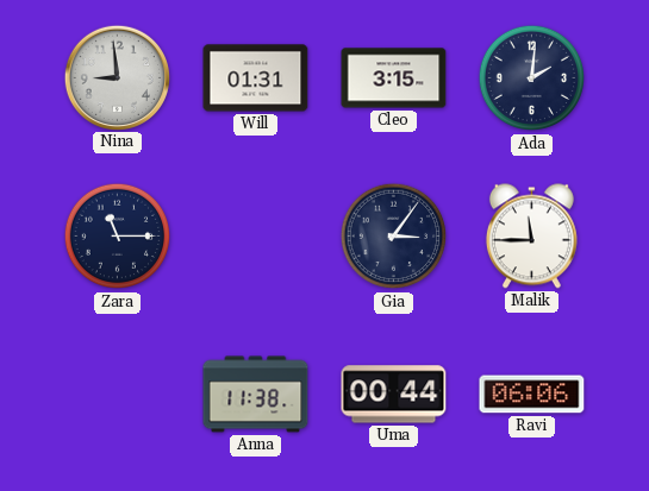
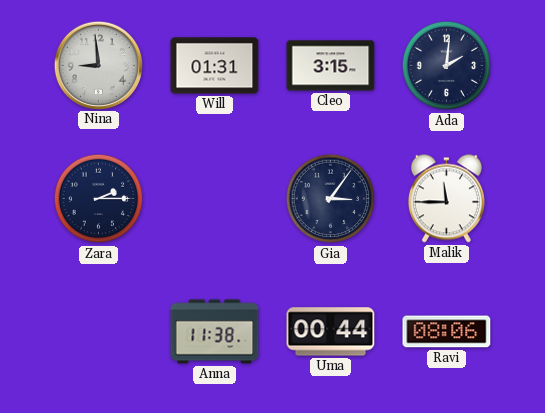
Zara: 11:15 -> 2:15
Ravi: 06:06 -> 08:06
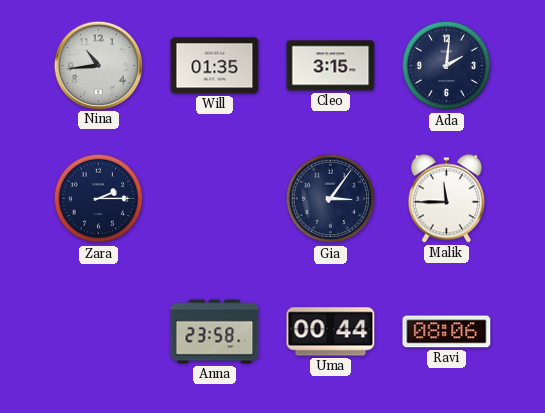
Nina: 8:59 -> 10:44
Will: 01:31 -> 01:35
Anna: 11:38 -> 23:58
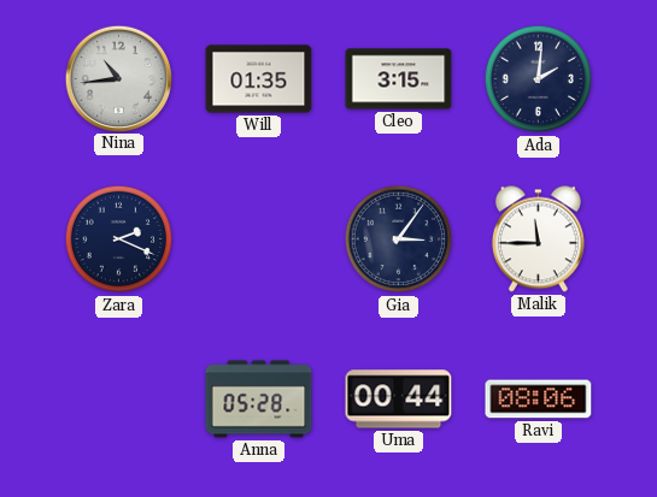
Zara: 2:15 -> 2:19
Anna: 23:58 -> 05:28
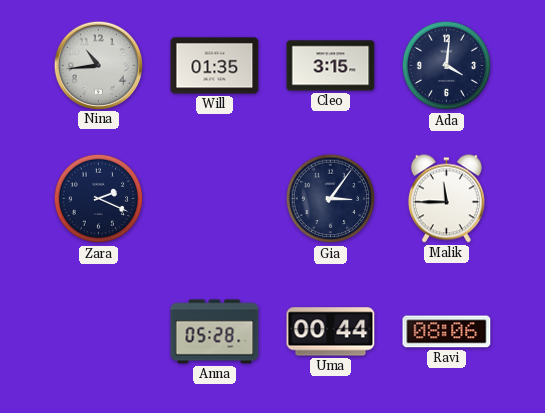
Ada: 2:01 -> 4:01
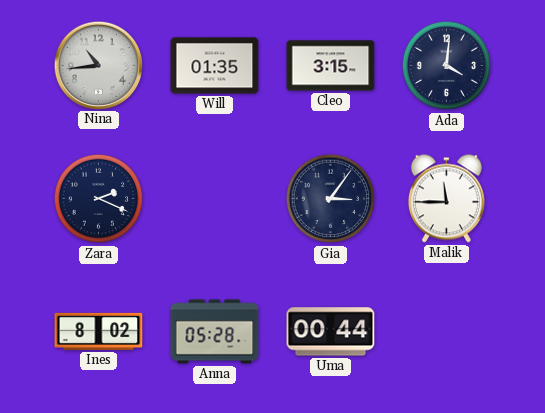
Ines: none -> 8:02
Ravi: 08:06 -> none
